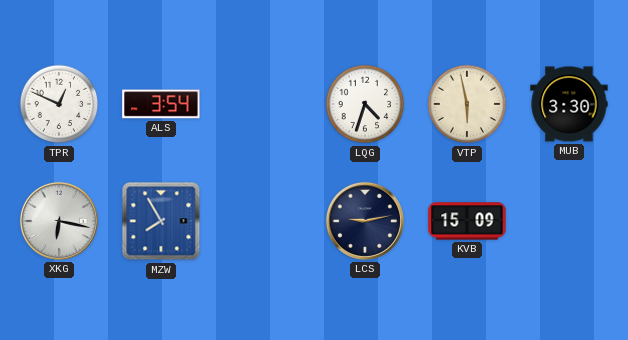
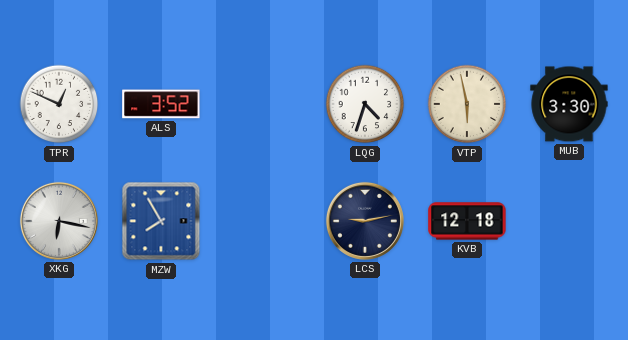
ALS: 3:54 -> 3:52
KVB: 15:09 -> 12:18
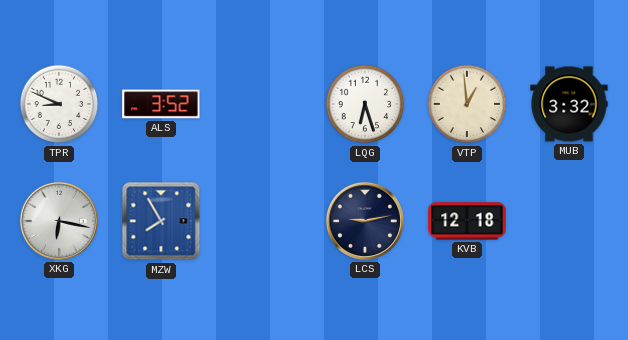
TPR: 12:49 -> 8:49
LQG: 4:33 -> 6:27
VTP: 5:58 -> 12:59
MUB: 3:30 -> 3:32
